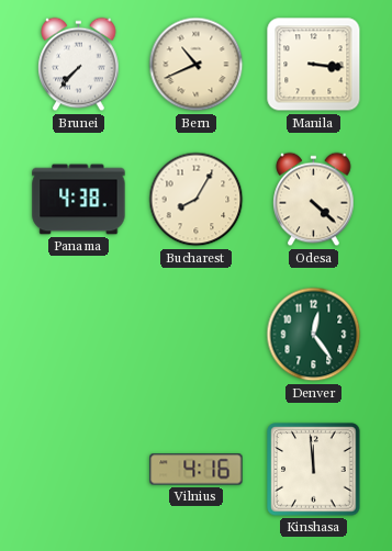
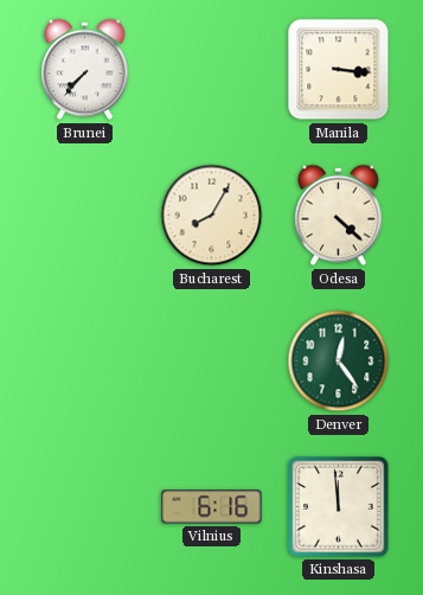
Bern: 10:41 -> none
Panama: 4:38 -> none
Vilnius: 4:16 -> 6:16
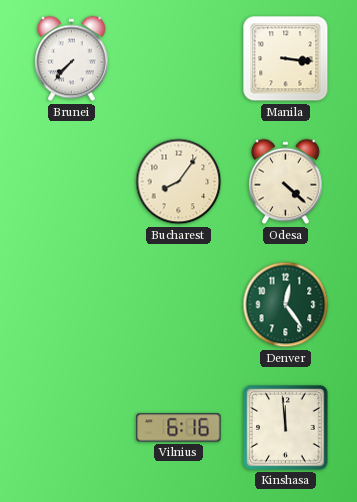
Bucharest: 8:05 -> 8:06
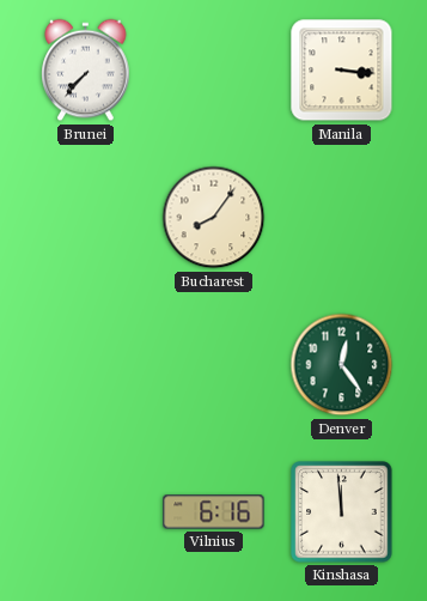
Odesa: 4:22 -> none
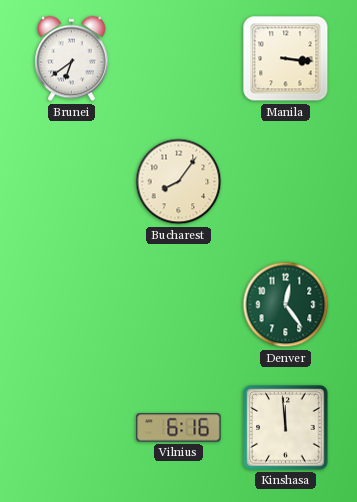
Brunei: 7:37 -> 6:39
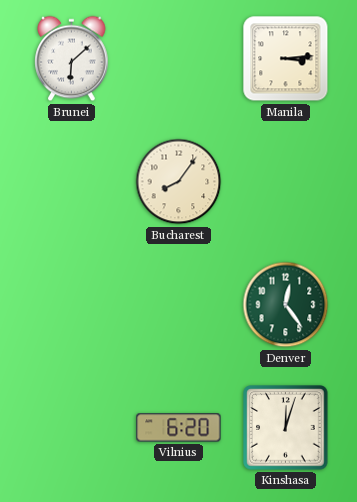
Brunei: 6:39 -> 6:08
Manila: 3:16 -> 3:14
Vilnius: 6:16 -> 6:20
Kinshasa: 11:59 -> 12:03
